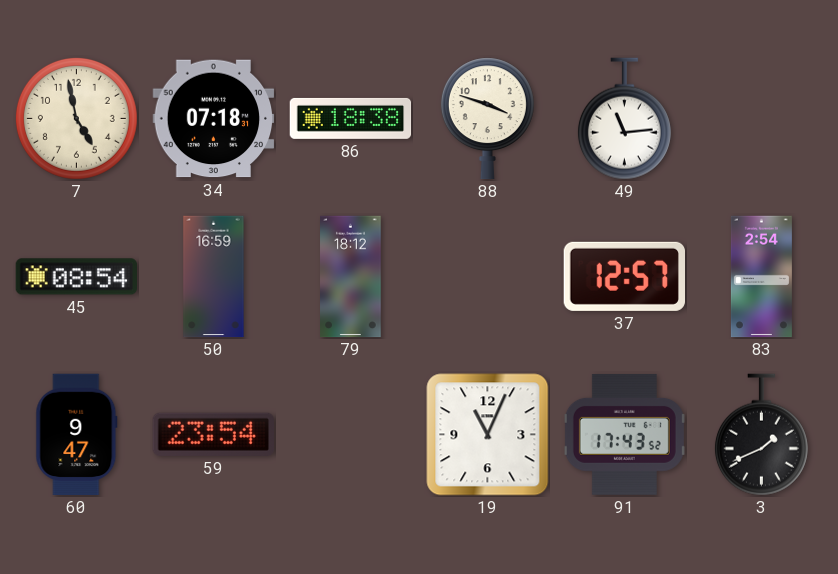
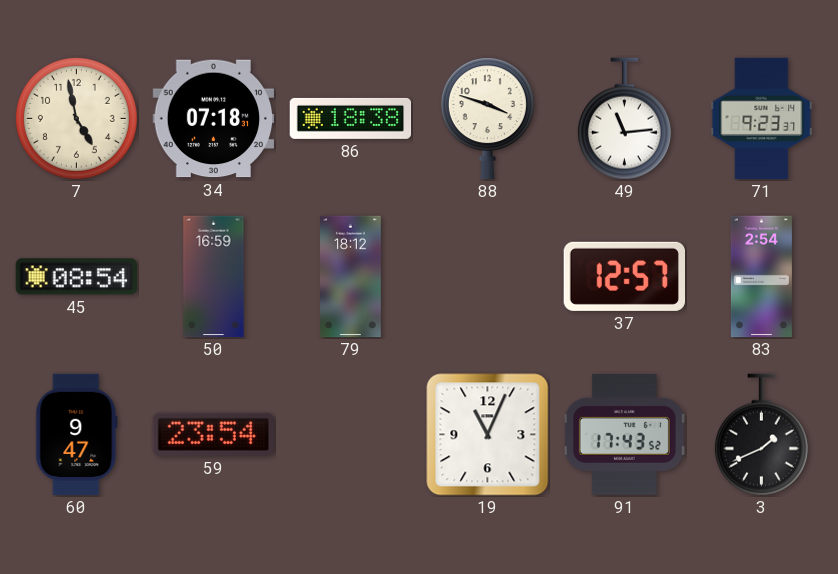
71: none -> 9:23
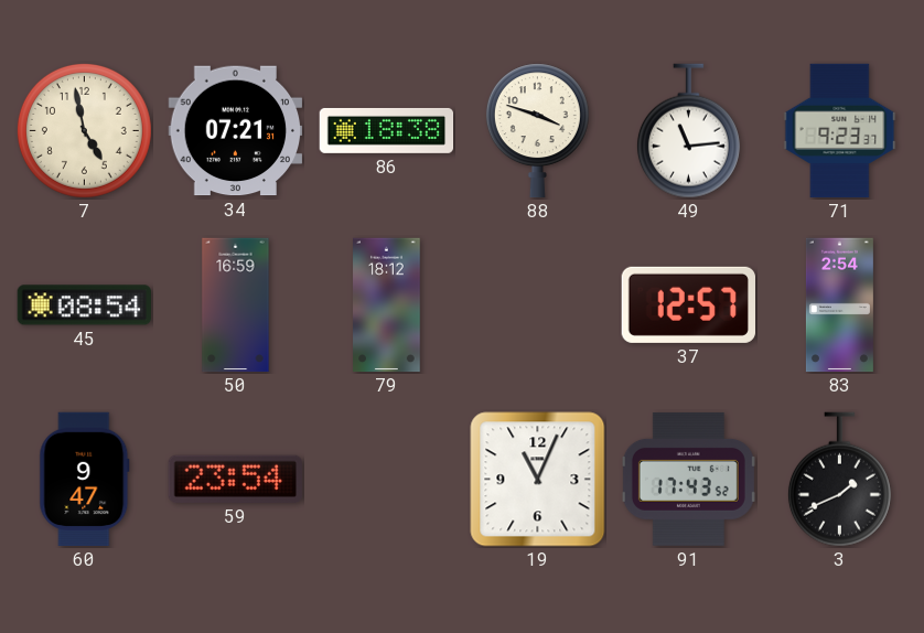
34: 07:18 -> 07:21
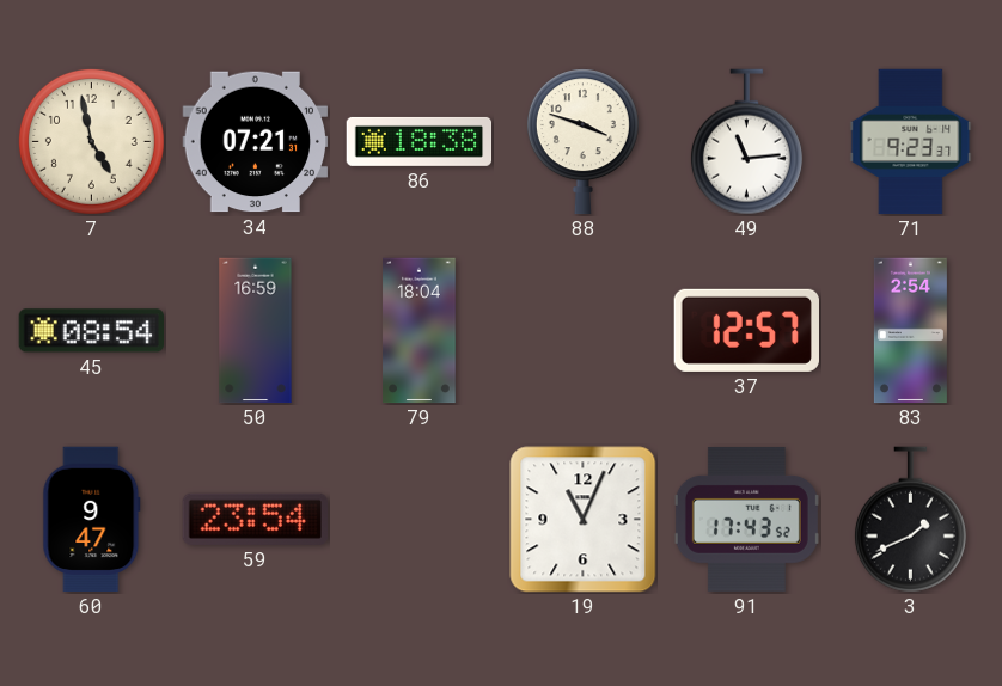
79: 18:12 -> 18:04
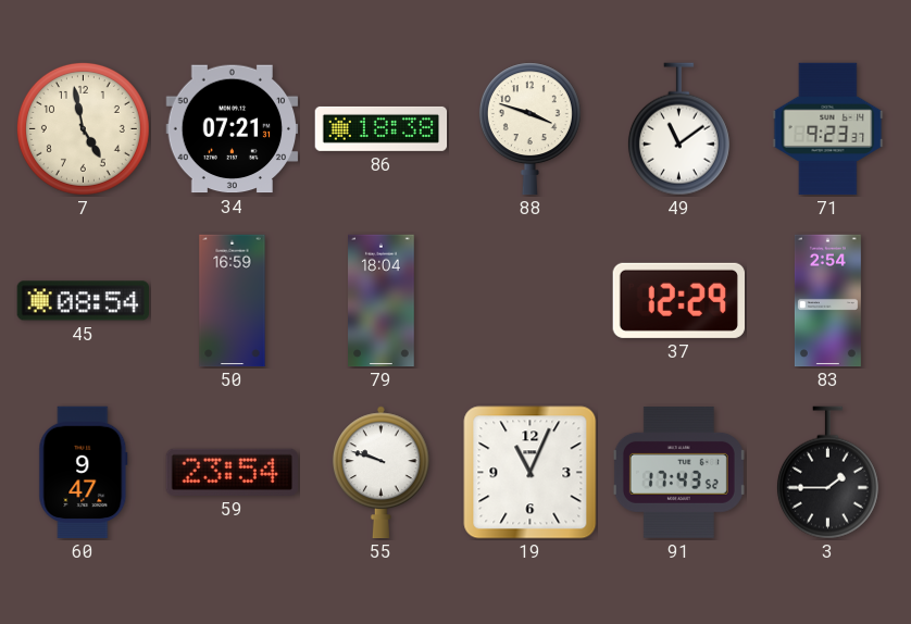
49: 11:14 -> 11:09
37: 12:57 -> 12:29
55: none -> 9:48
3: 1:41 -> 1:45
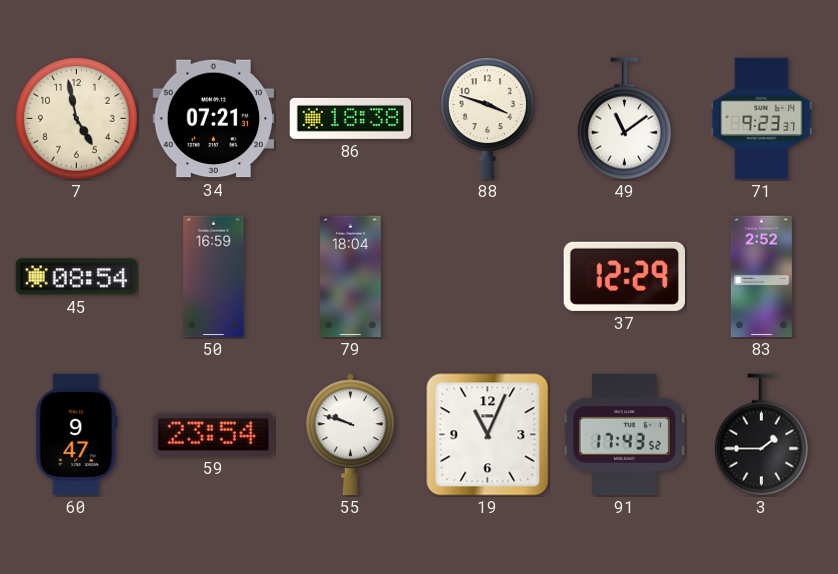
83: 2:54 -> 2:52
